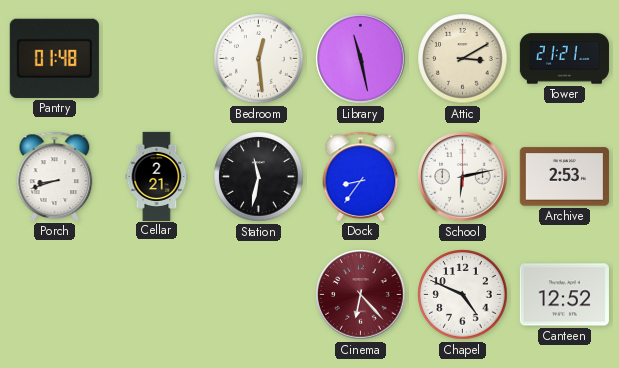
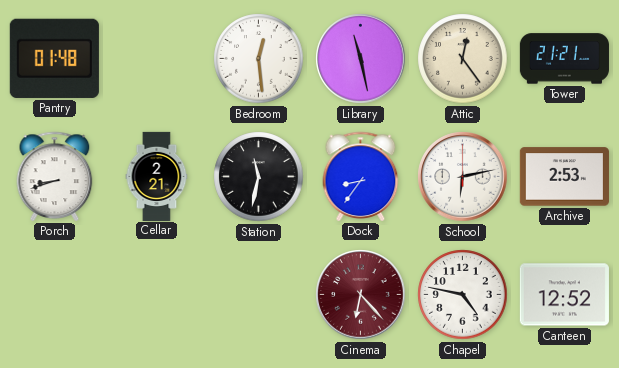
Attic: 3:10 -> 12:24
Chapel: 4:49 -> 4:47
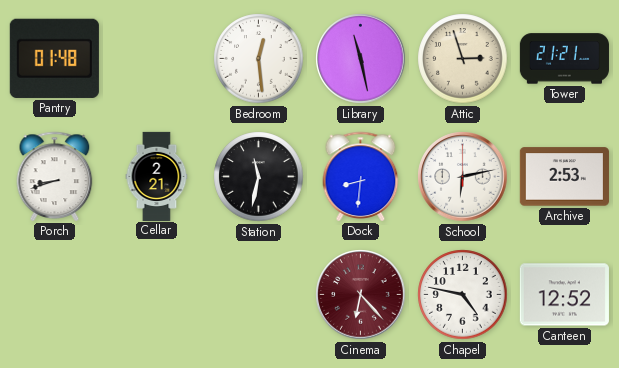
Attic: 12:24 -> 2:57
Dock: 8:36 -> 8:31
